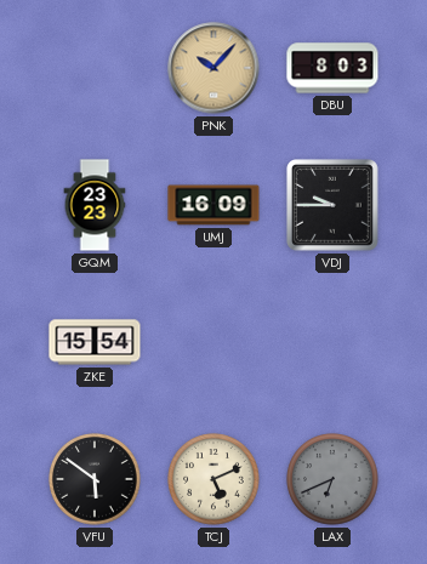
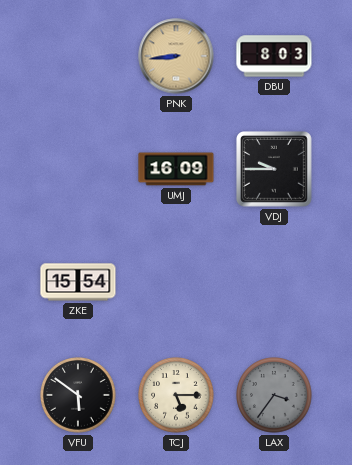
PNK: 10:07 -> 8:44
GQM: 23:23 -> none
TCJ: 5:11 -> 5:15
LAX: 6:41 -> 3:36
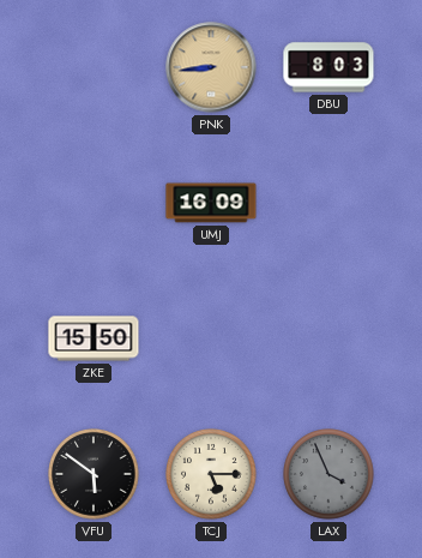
VDJ: 9:45 -> none
ZKE: 15:54 -> 15:50
LAX: 3:36 -> 3:56
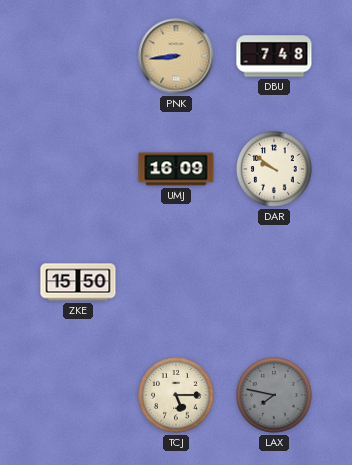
DBU: 8:03 -> 7:48
DAR: none -> 9:51
VFU: 5:51 -> none
LAX: 3:56 -> 7:47
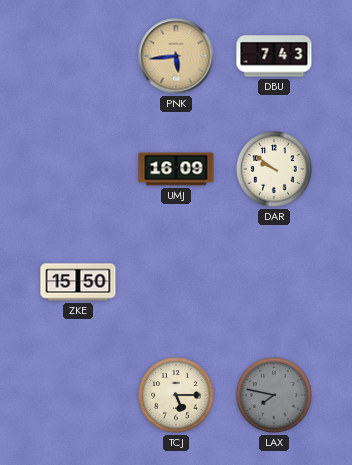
PNK: 8:44 -> 5:44
DBU: 7:48 -> 7:43
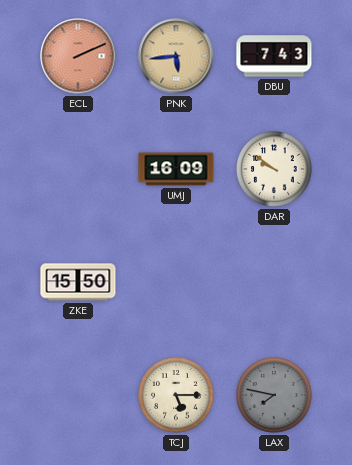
ECL: none -> 2:11
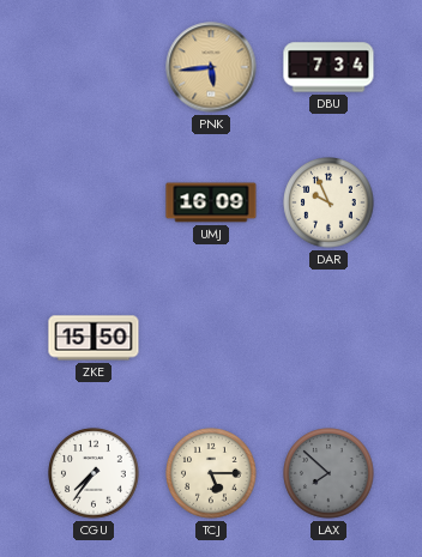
ECL: 2:11 -> none
DBU: 7:43 -> 7:34
DAR: 9:51 -> 9:56
CGU: none -> 7:36
LAX: 7:47 -> 7:52
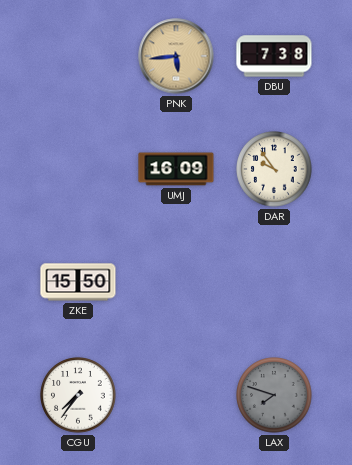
DBU: 7:34 -> 7:38
DAR: 9:56 -> 9:54
TCJ: 5:15 -> none
LAX: 7:52 -> 7:48
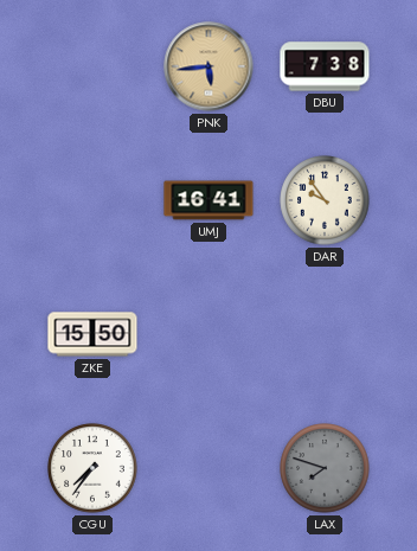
UMJ: 16:09 -> 16:41
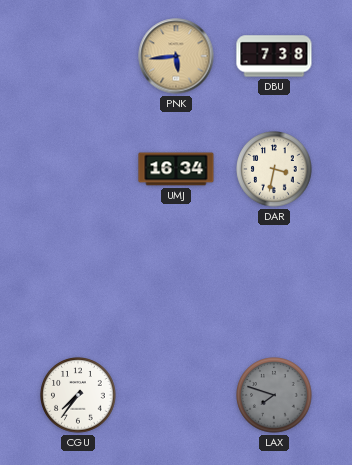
UMJ: 16:41 -> 16:34
DAR: 9:54 -> 3:32
ZKE: 15:50 -> none
